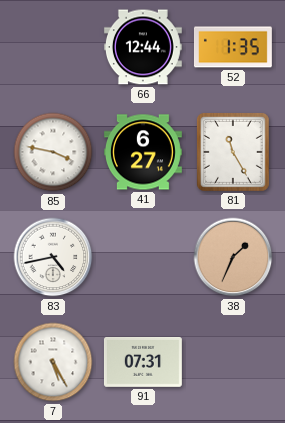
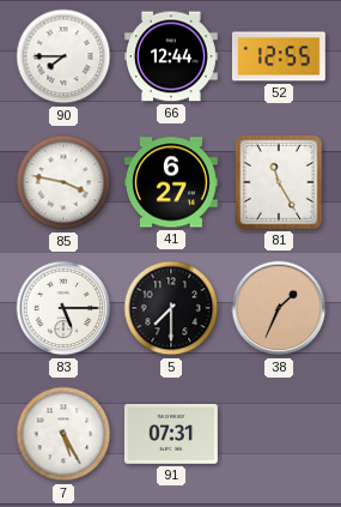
90: none -> 7:45
52: 1:35 -> 12:55
83: 4:43 -> 5:15
5: none -> 7:30
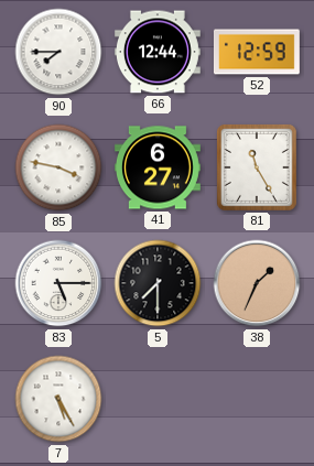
52: 12:55 -> 12:59
91: 07:31 -> none
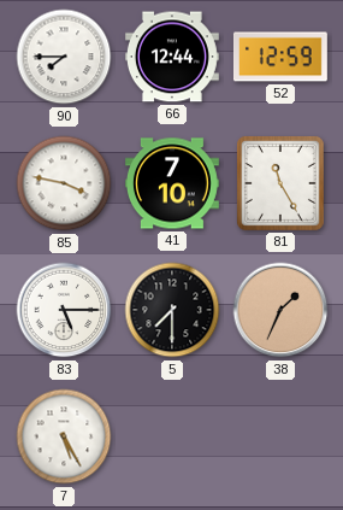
41: 6:27 -> 7:10
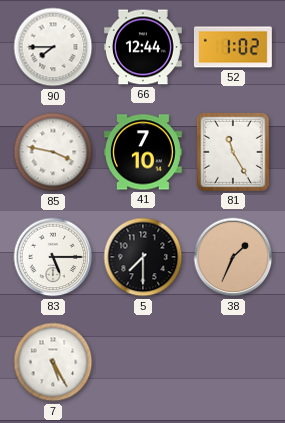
52: 12:59 -> 1:02
